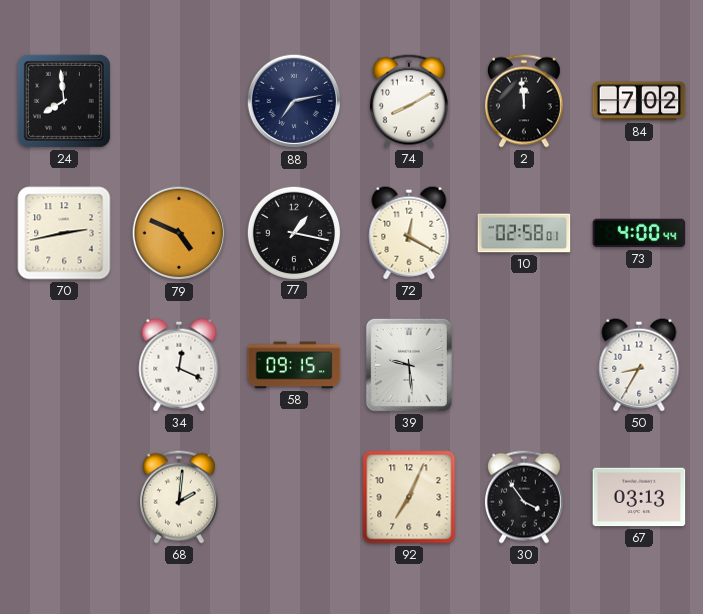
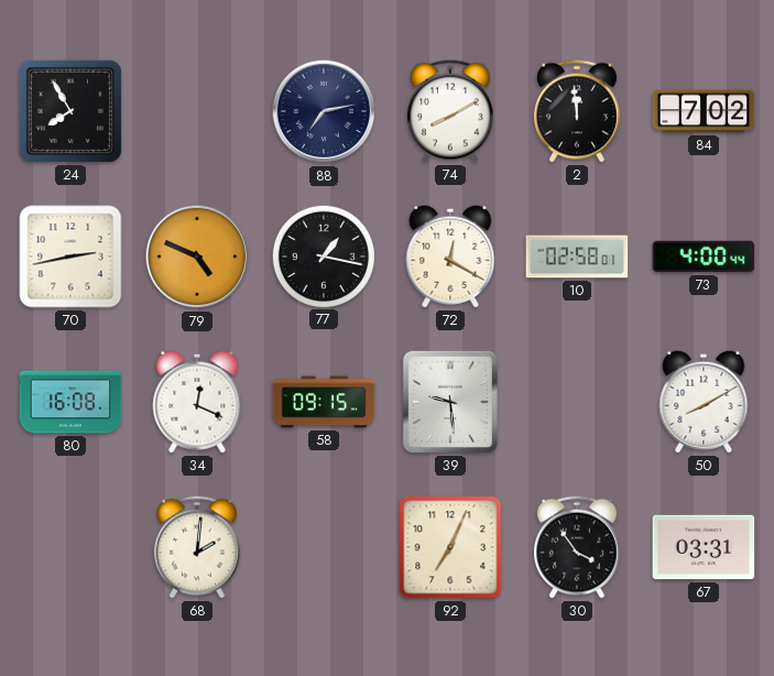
24: 7:59 -> 7:55
80: none -> 16:08
50: 8:35 -> 8:10
67: 03:13 -> 03:31
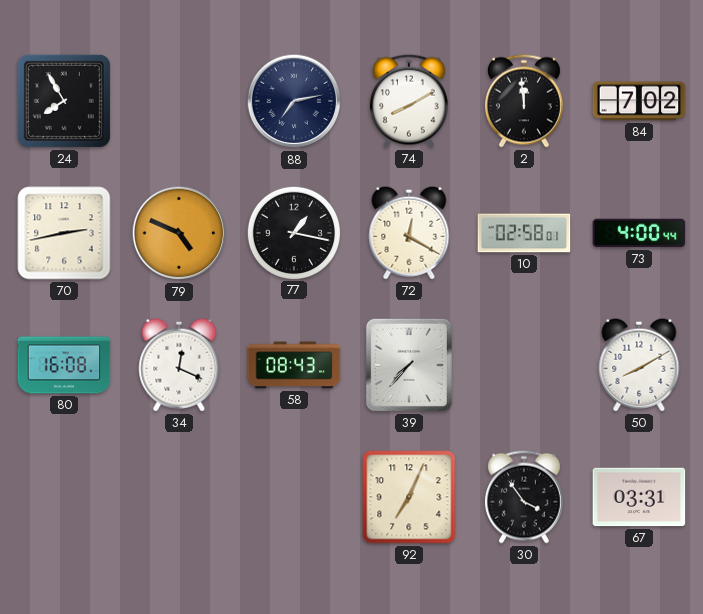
58: 09:15 -> 08:43
39: 9:29 -> 7:37
68: 2:01 -> none
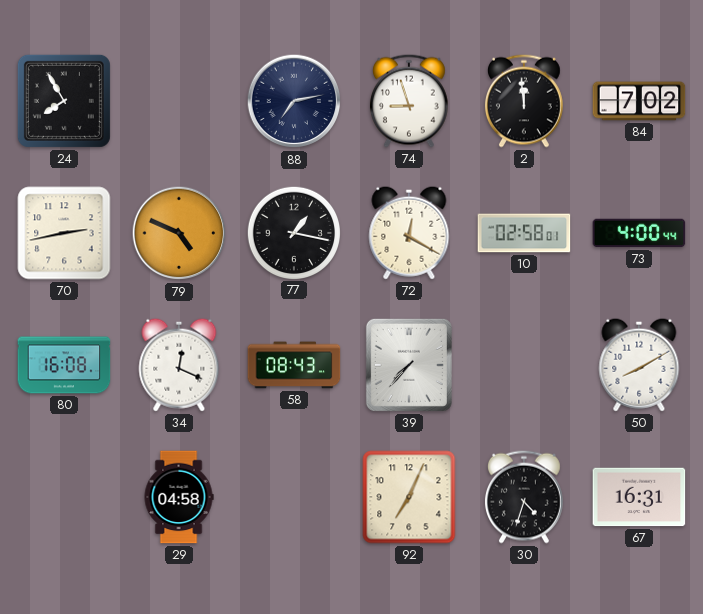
74: 8:10 -> 8:57
29: none -> 04:58
30: 3:54 -> 4:33
67: 03:31 -> 16:31
